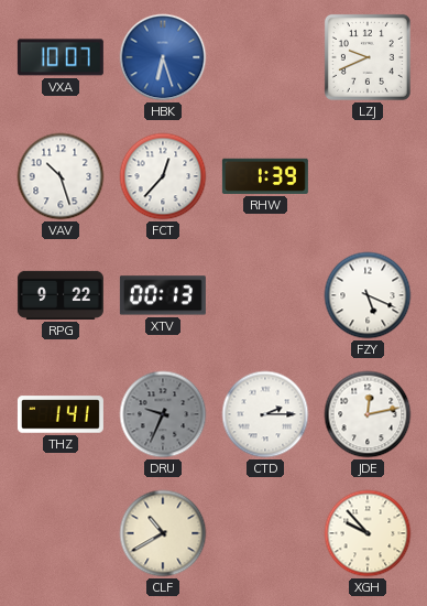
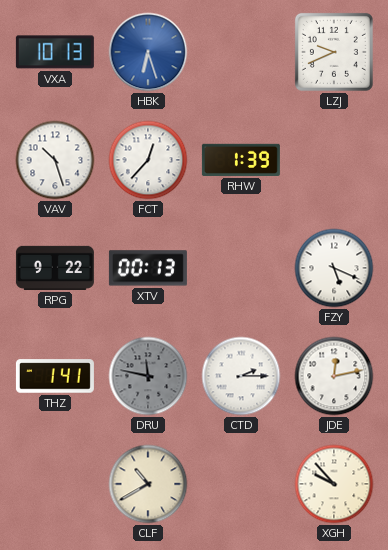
VXA: 10:07 -> 10:13
DRU: 9:34 -> 11:47
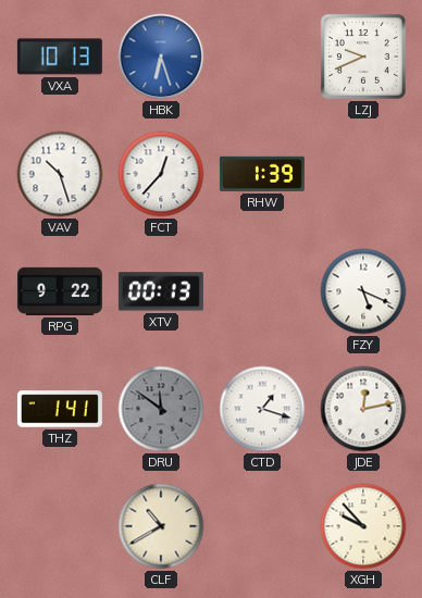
DRU: 11:47 -> 11:51
CTD: 2:15 -> 1:18
